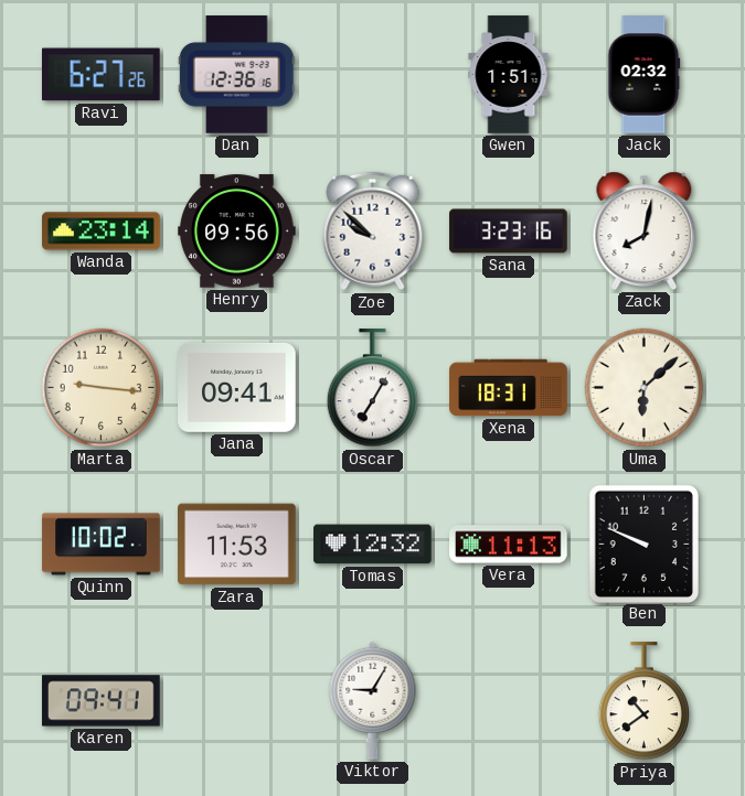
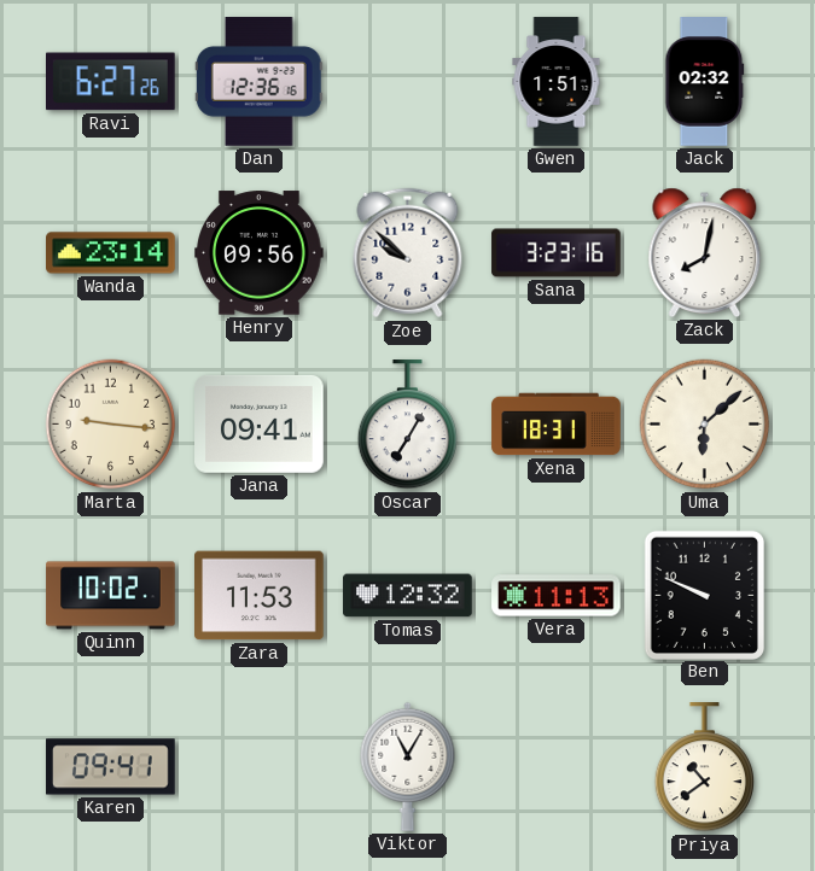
Viktor: 9:05 -> 11:05
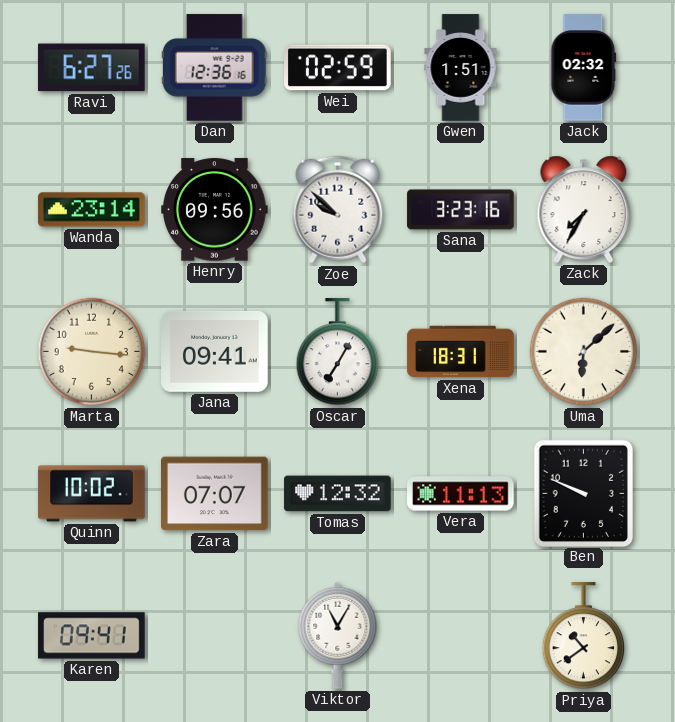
Wei: none -> 02:59
Zack: 8:02 -> 7:35
Zara: 11:53 -> 07:07
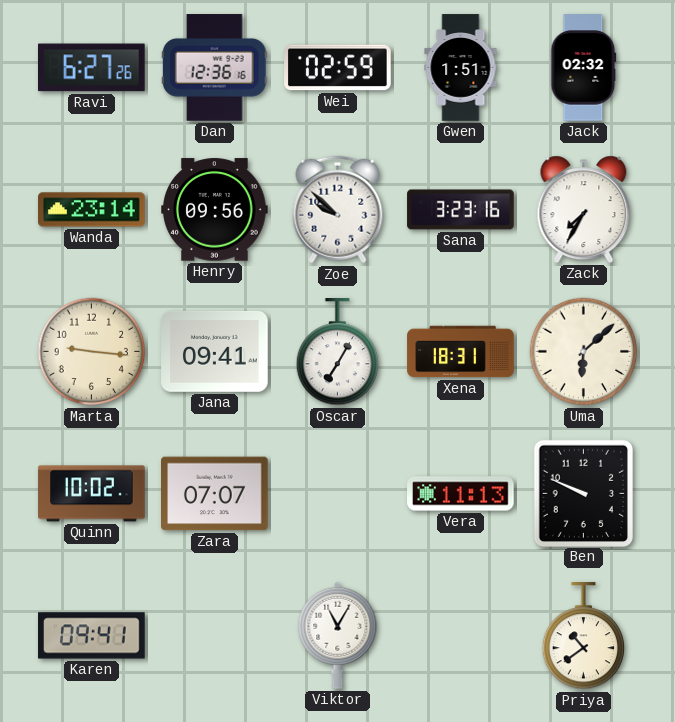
Tomas: 12:32 -> none
